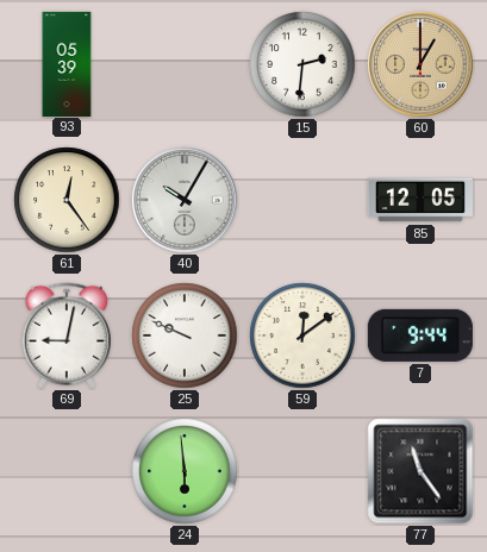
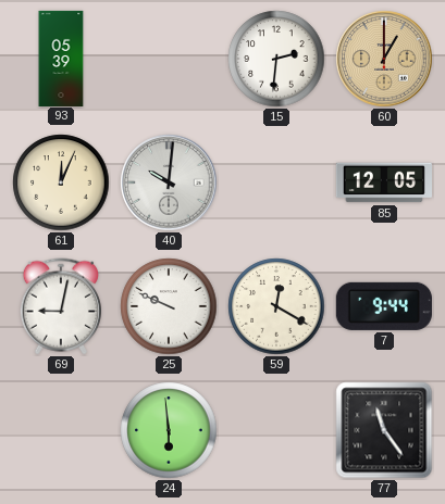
61: 12:24 -> 12:04
40: 10:05 -> 10:01
59: 12:09 -> 12:20
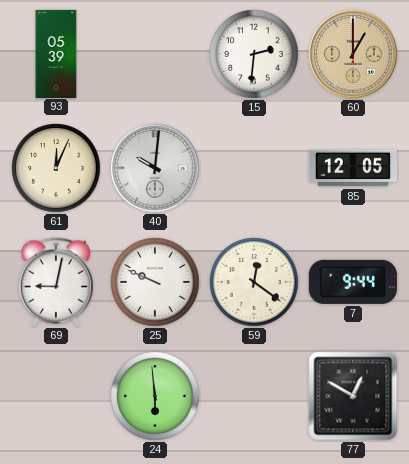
59: 12:20 -> 12:21
77: 11:24 -> 12:50
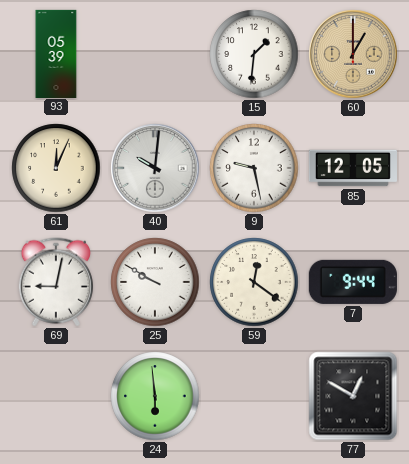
15: 2:31 -> 1:31
9: none -> 9:28
25: 9:49 -> 9:50
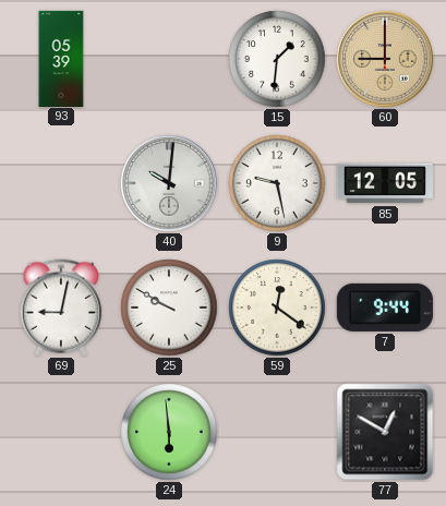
60: 1:00 -> 9:00
61: 12:04 -> none
